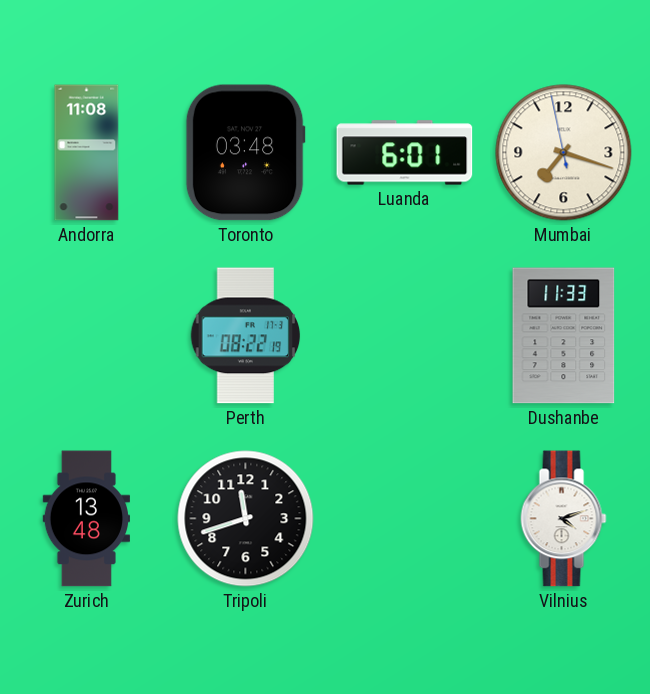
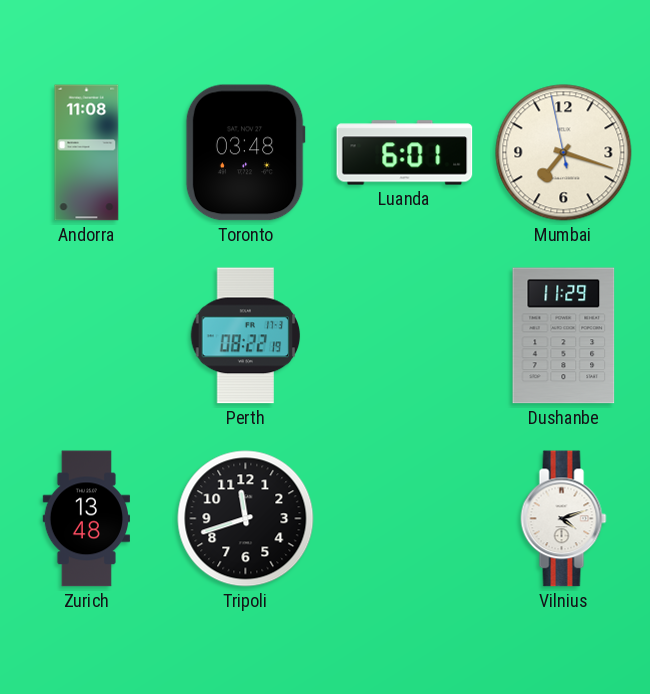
Dushanbe: 11:33 -> 11:29
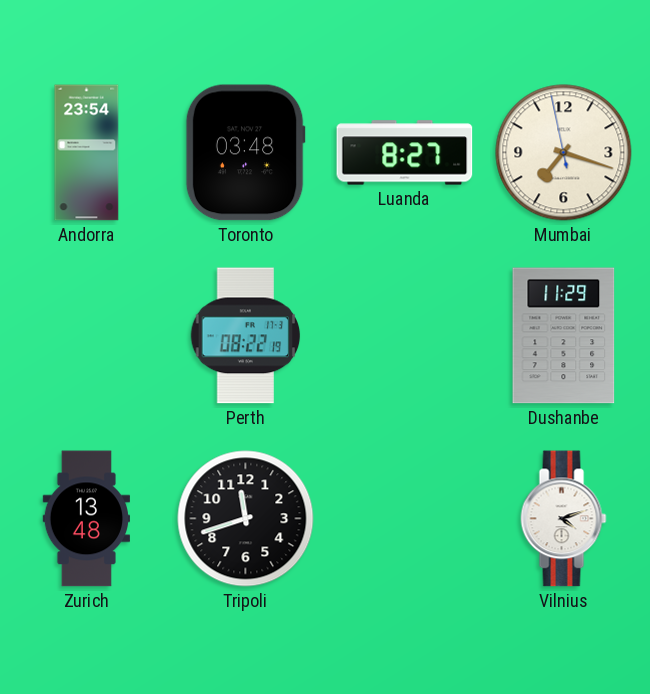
Andorra: 11:08 -> 23:54
Luanda: 6:01 -> 8:27
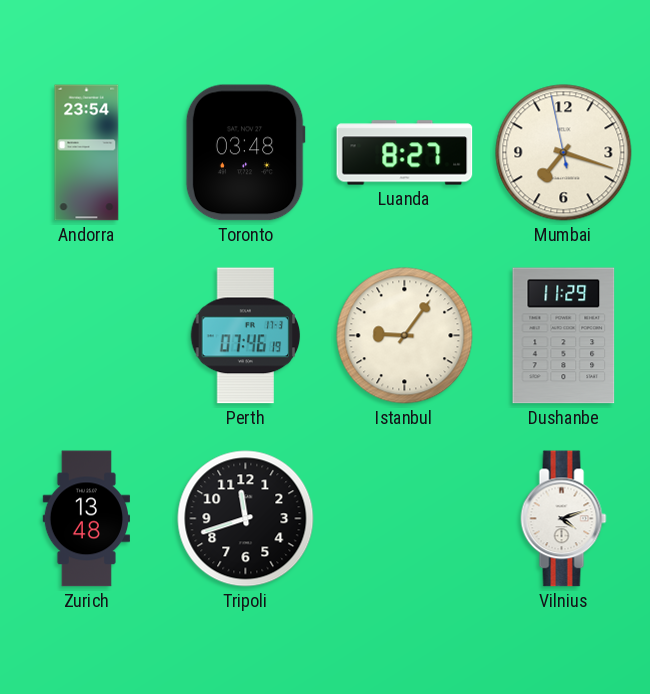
Perth: 08:22 -> 07:46
Istanbul: none -> 9:06
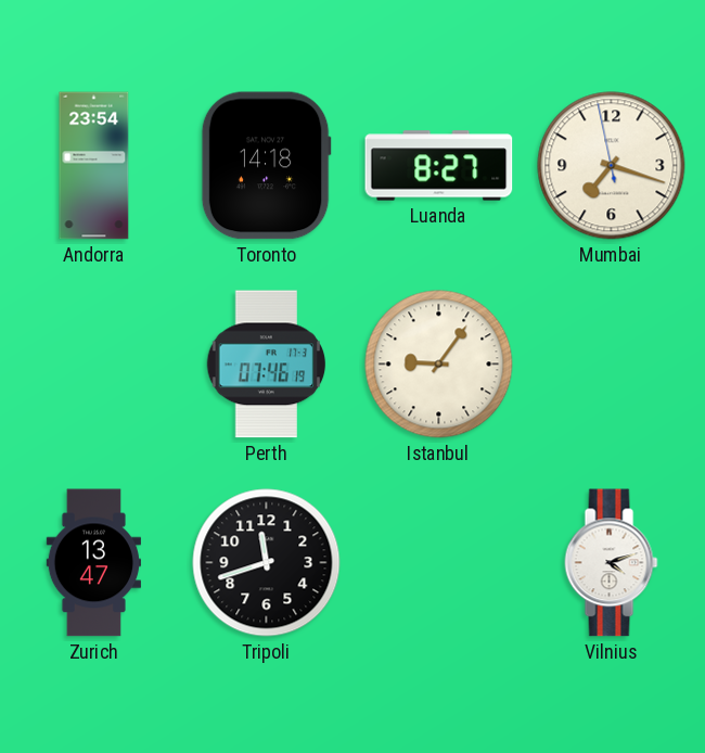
Toronto: 03:48 -> 14:18
Dushanbe: 11:29 -> none
Zurich: 13:48 -> 13:47
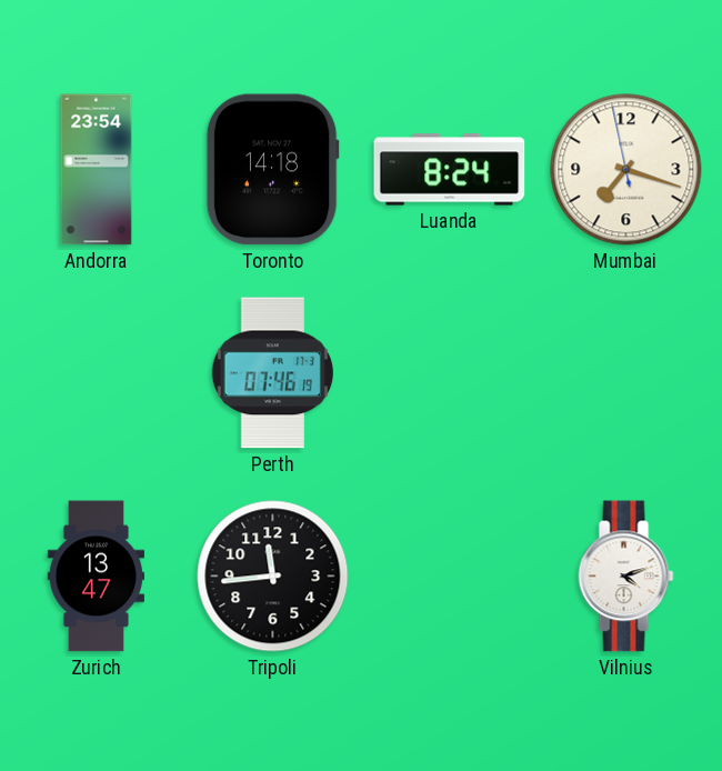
Luanda: 8:27 -> 8:24
Istanbul: 9:06 -> none
Tripoli: 11:42 -> 11:44
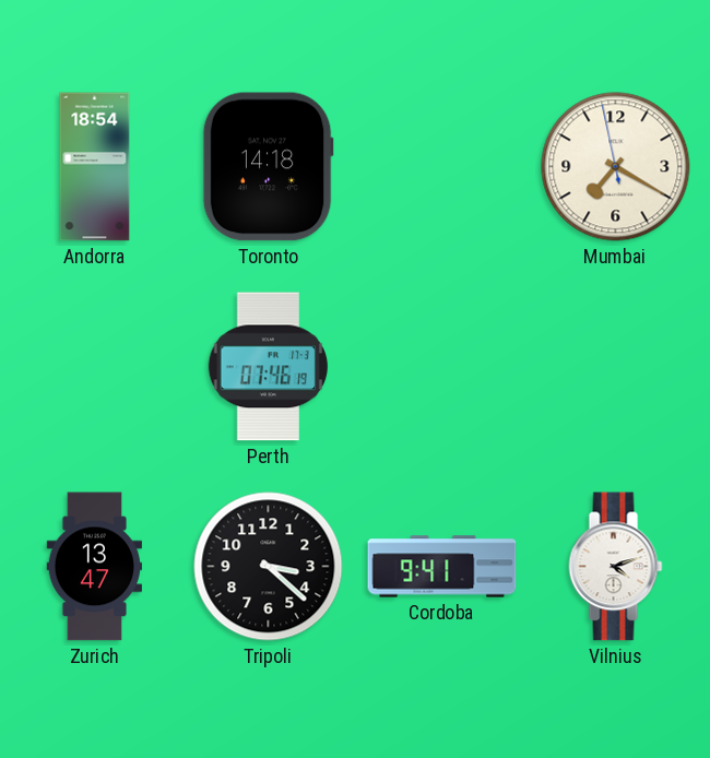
Andorra: 23:54 -> 18:54
Luanda: 8:24 -> none
Mumbai: 7:17 -> 7:19
Tripoli: 11:44 -> 3:22
Cordoba: none -> 9:41
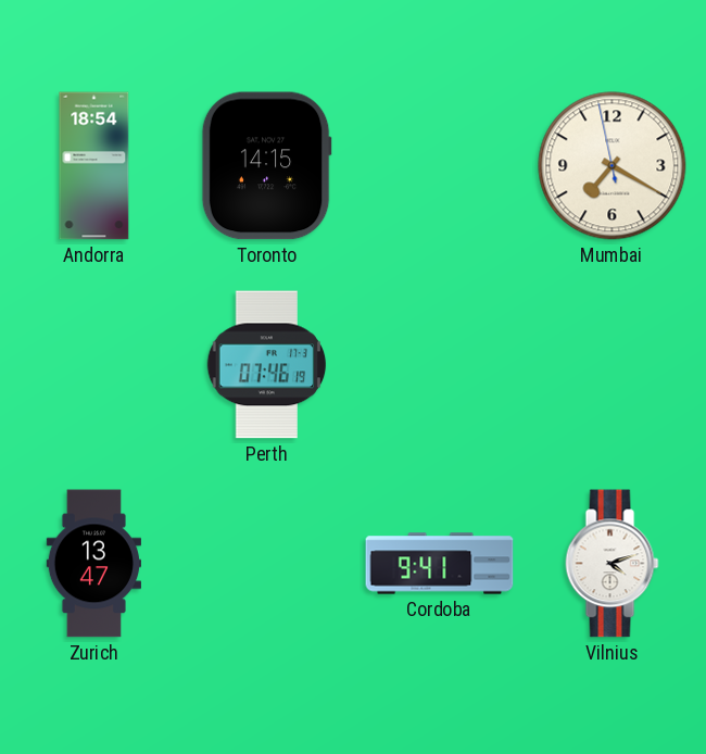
Toronto: 14:18 -> 14:15
Tripoli: 3:22 -> none
